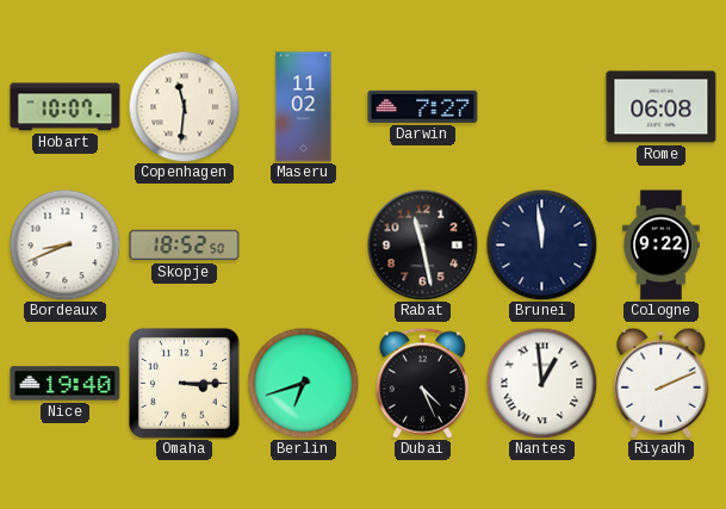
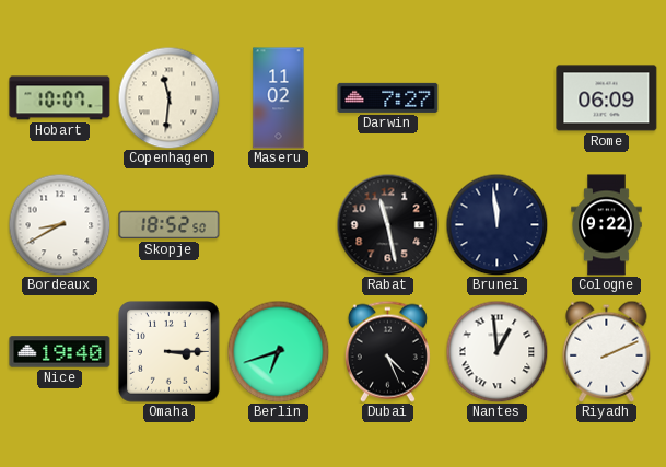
Rome: 06:08 -> 06:09
Bordeaux: 8:41 -> 8:40
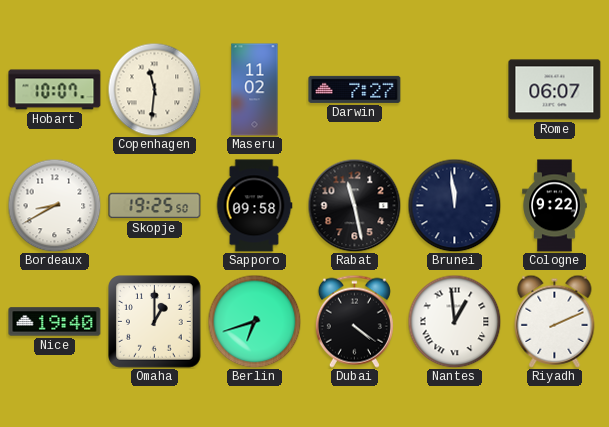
Rome: 06:09 -> 06:07
Skopje: 18:52 -> 19:25
Sapporo: none -> 09:58
Omaha: 3:15 -> 1:00
Dubai: 4:26 -> 4:21
